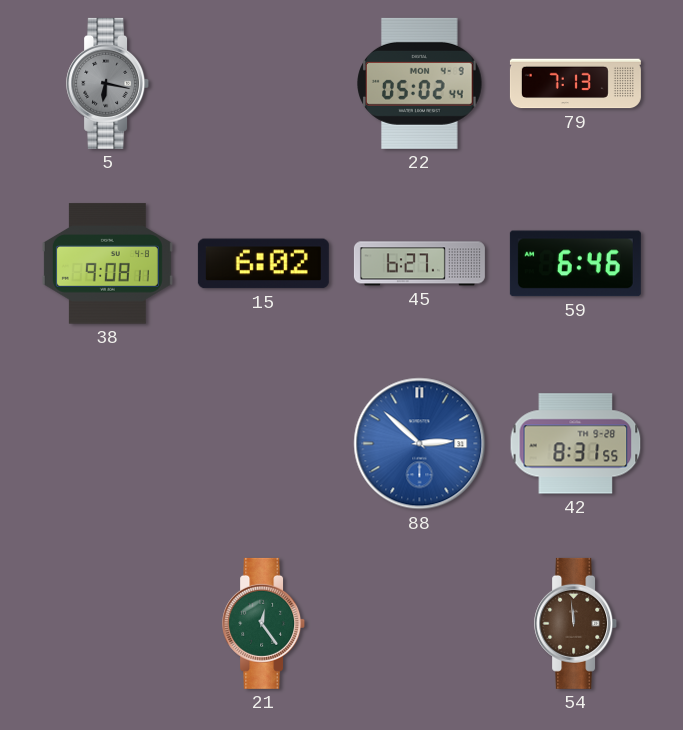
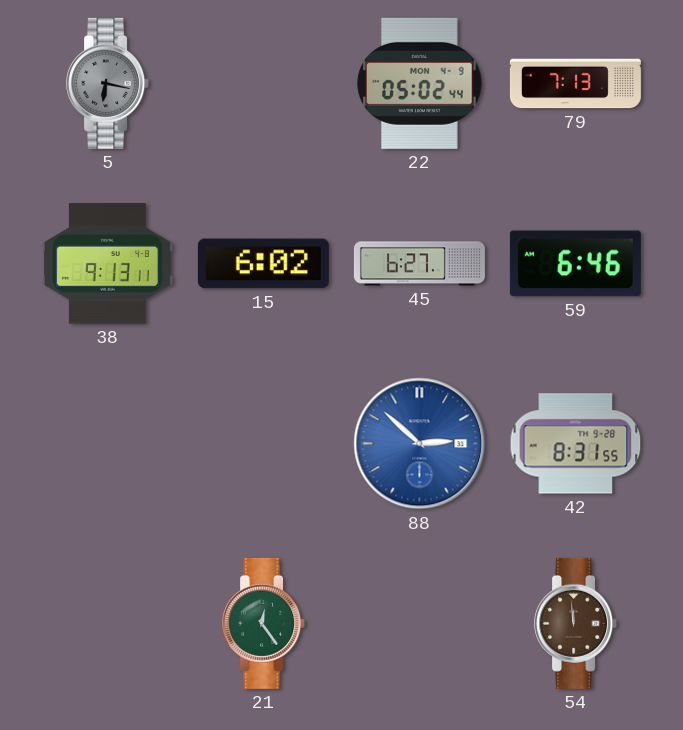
38: 9:08 -> 9:13
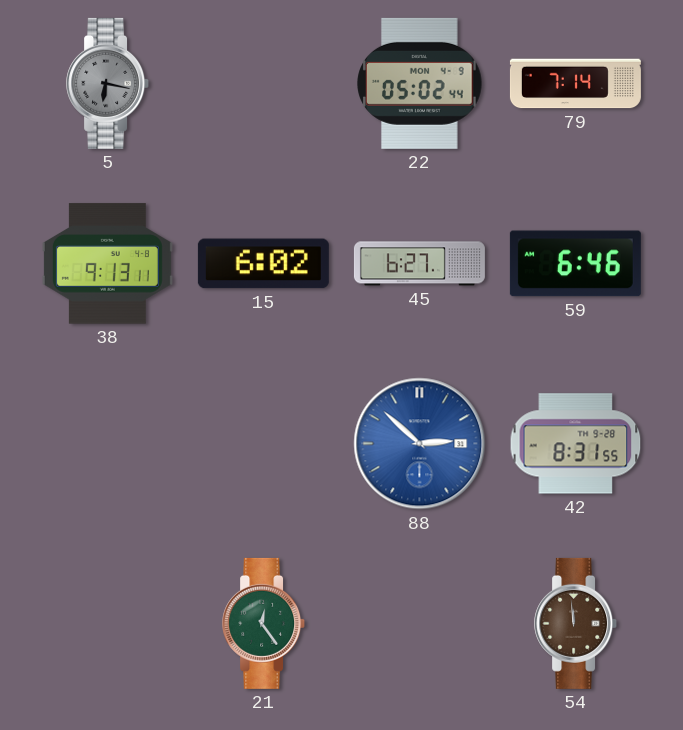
79: 7:13 -> 7:14
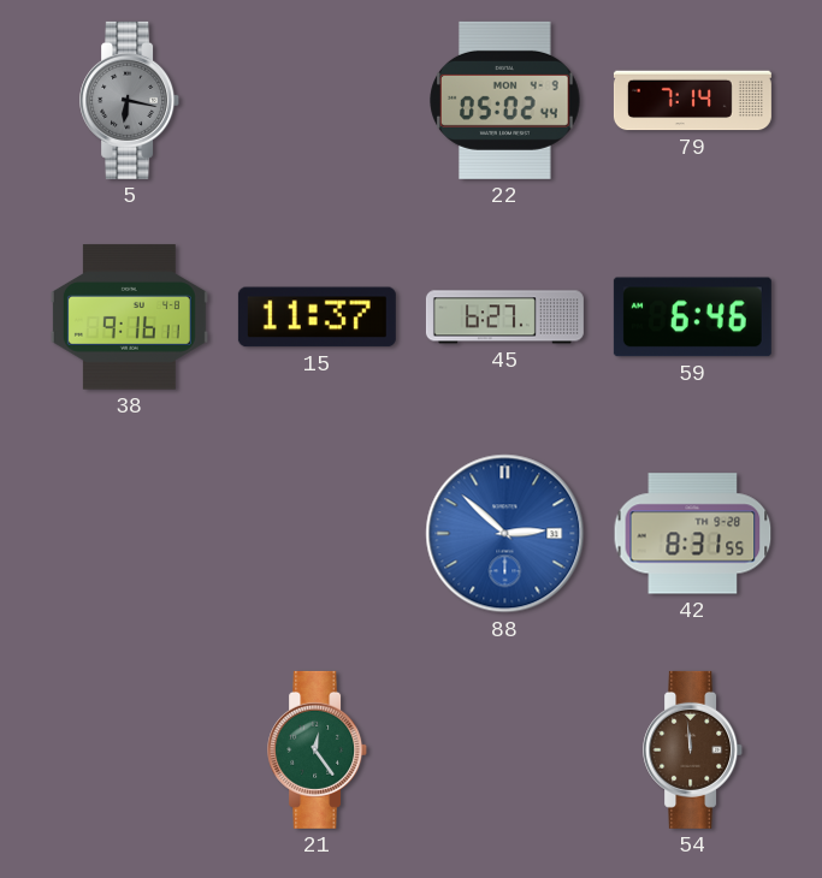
38: 9:13 -> 9:16
15: 6:02 -> 11:37
